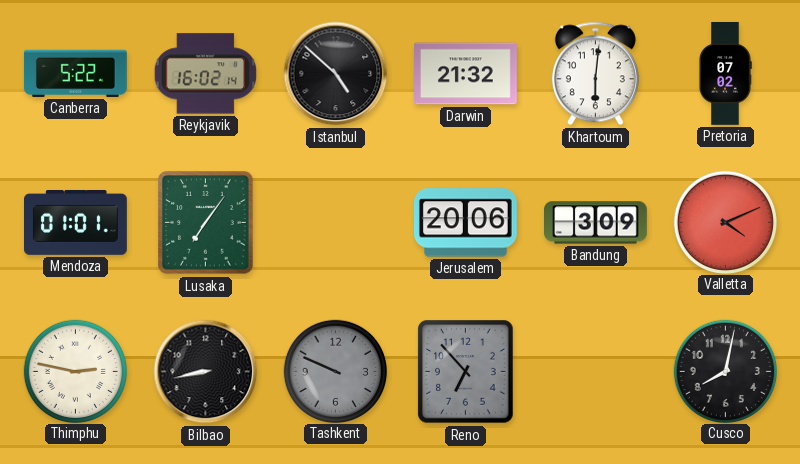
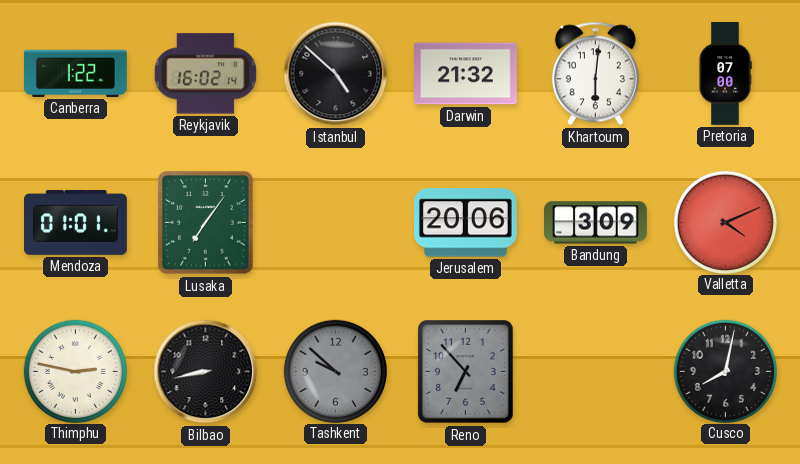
Canberra: 5:22 -> 1:22
Pretoria: 07:02 -> 07:00
Tashkent: 9:49 -> 9:52
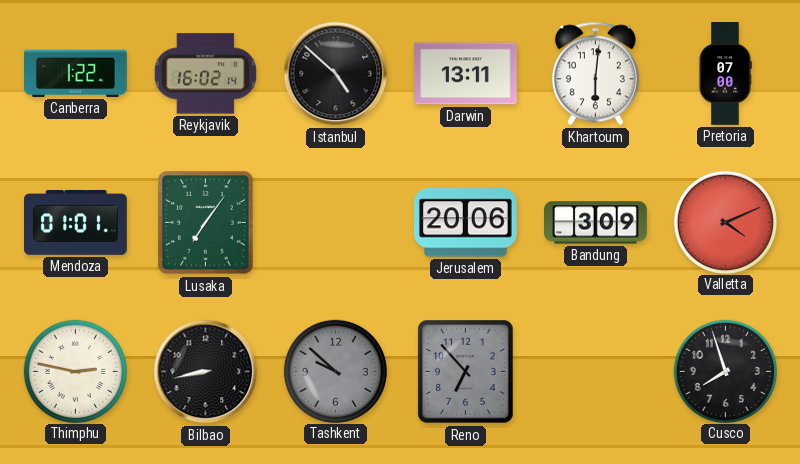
Darwin: 21:32 -> 13:11
Cusco: 8:02 -> 7:57
